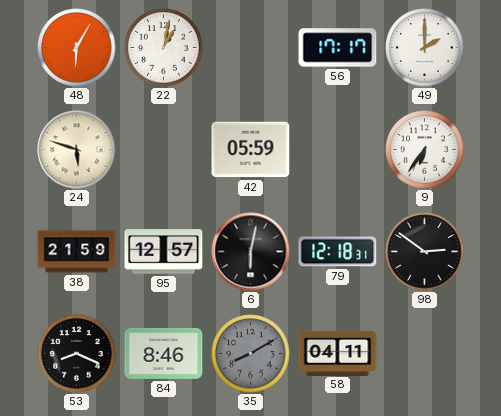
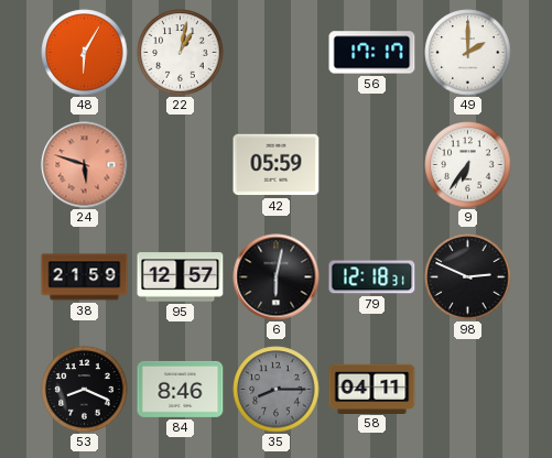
24 dial: cream -> salmon
98: 2:51 -> 2:49
35: 8:10 -> 8:15
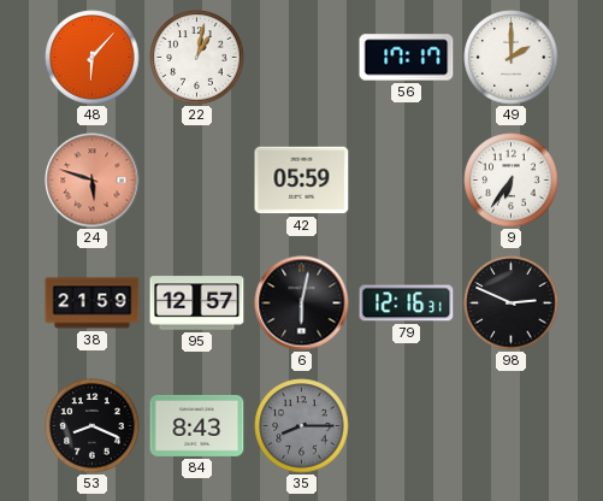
48: 6:05 -> 6:07
79: 12:18 -> 12:16
84: 8:46 -> 8:43
58: 04:11 -> none
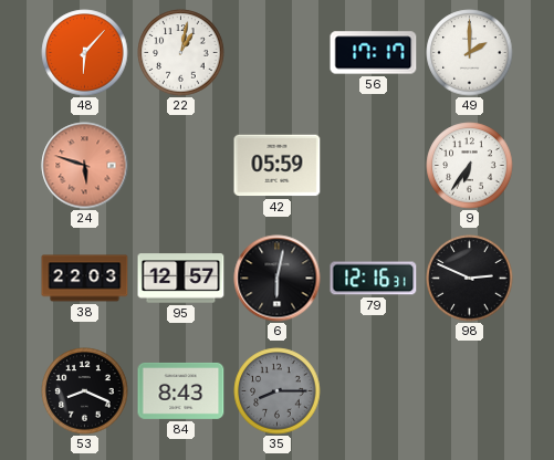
38: 21:59 -> 22:03
